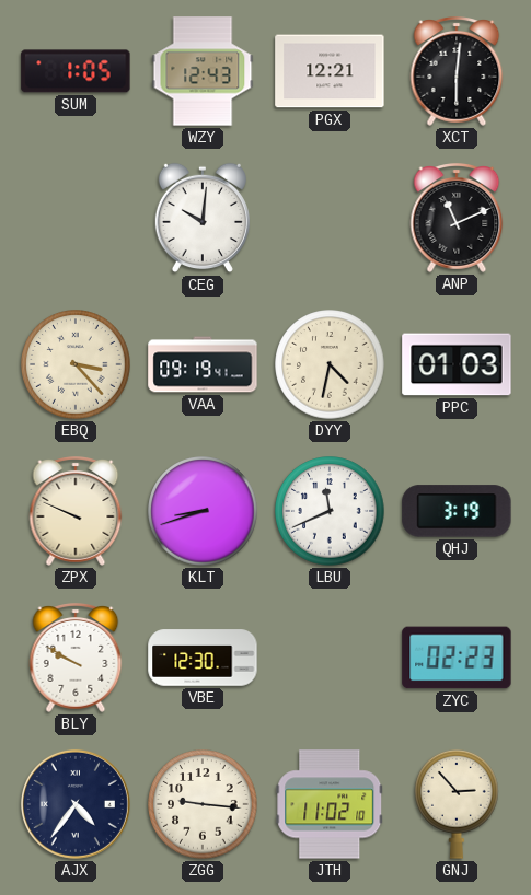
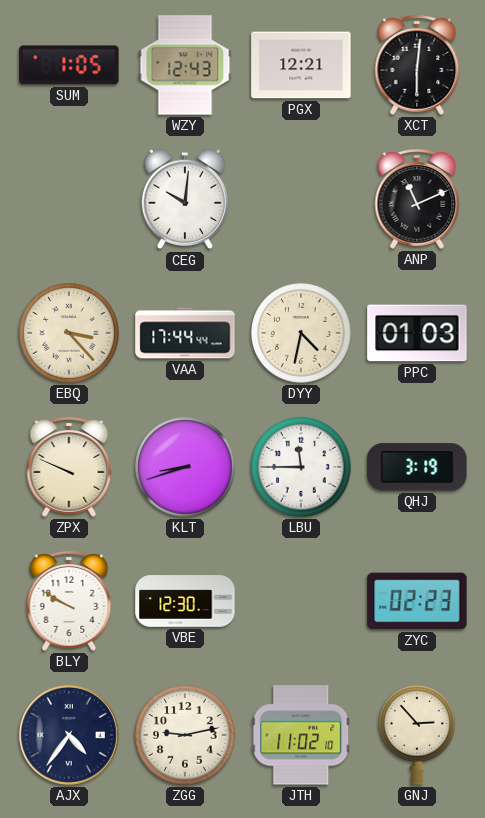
VAA: 09:19 -> 17:44
LBU: 11:41 -> 11:45
ZGG: 9:16 -> 9:13
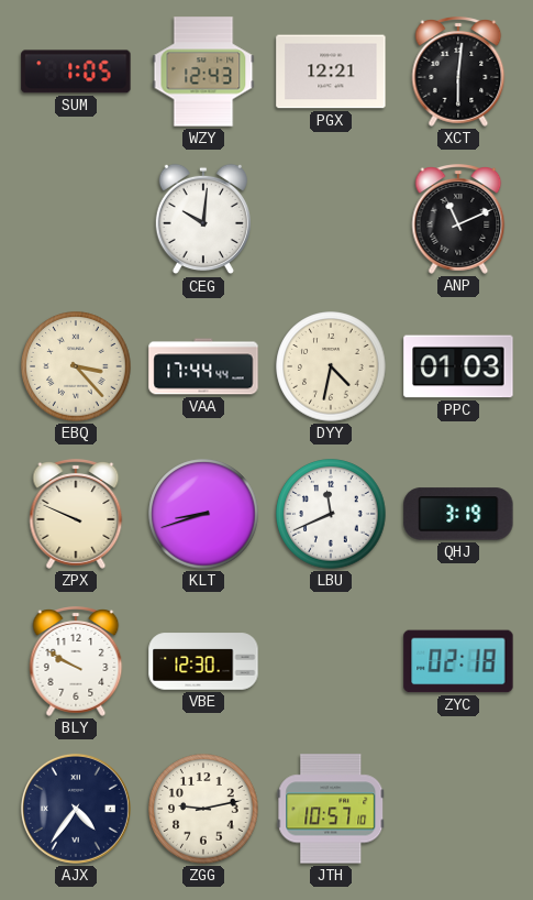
LBU: 11:45 -> 11:41
ZYC: 02:23 -> 02:18
JTH: 11:02 -> 10:57
GNJ: 2:53 -> none
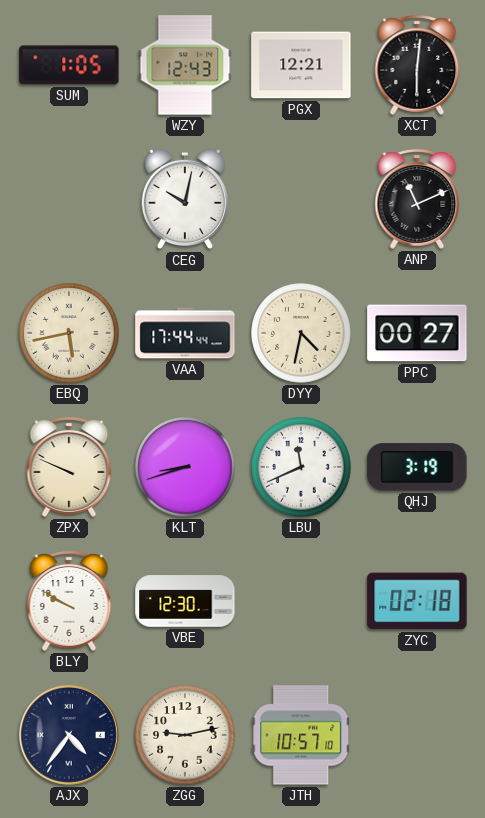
CEG: 10:01 -> 10:02
EBQ: 3:23 -> 5:43
PPC: 01:03 -> 00:27
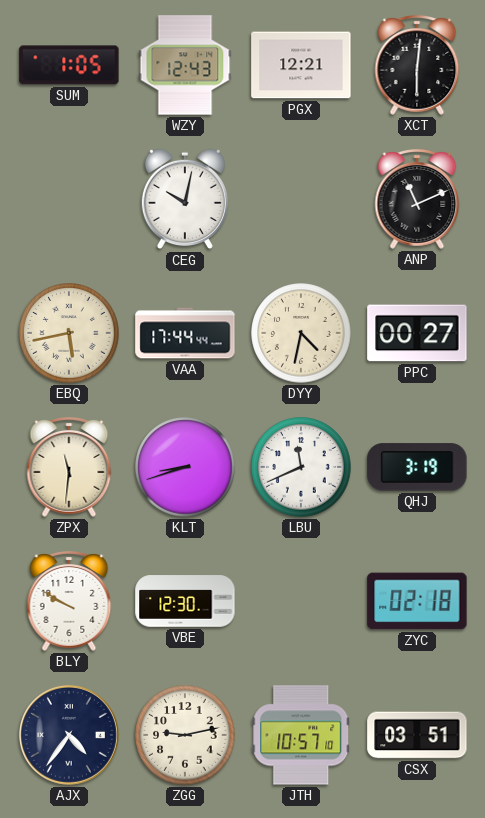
ZPX: 9:49 -> 11:31
CSX: none -> 03:51
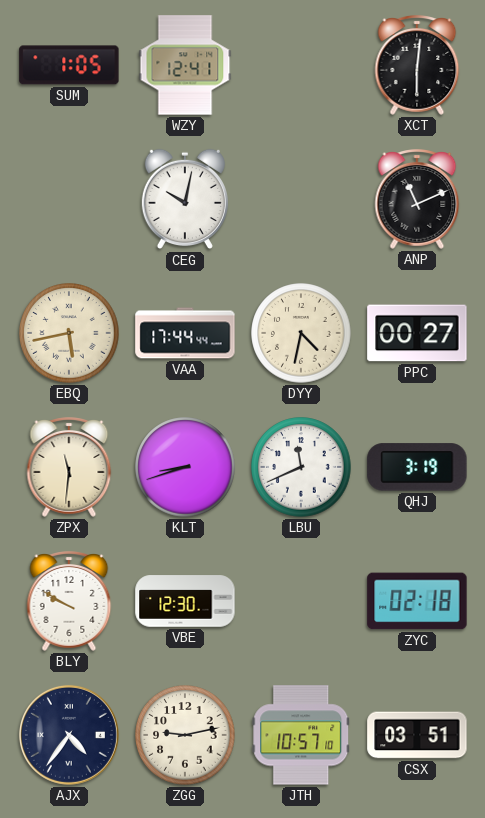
WZY: 12:43 -> 12:41
PGX: 12:21 -> none
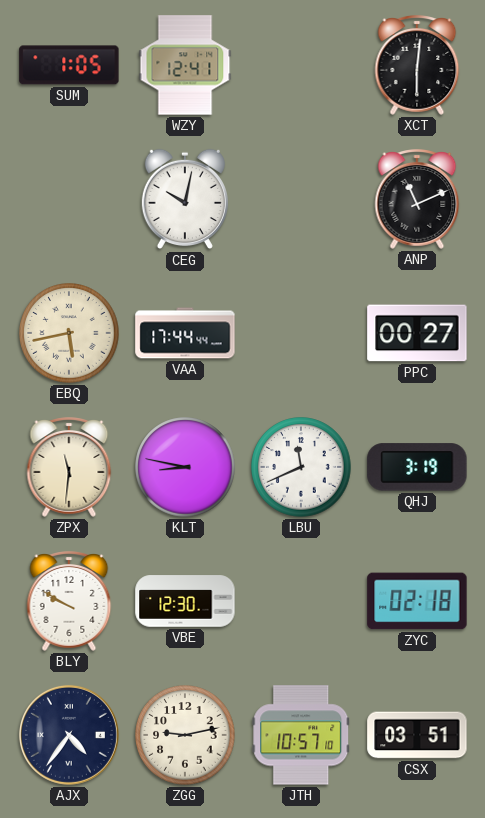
DYY: 4:32 -> none
KLT: 8:42 -> 8:47
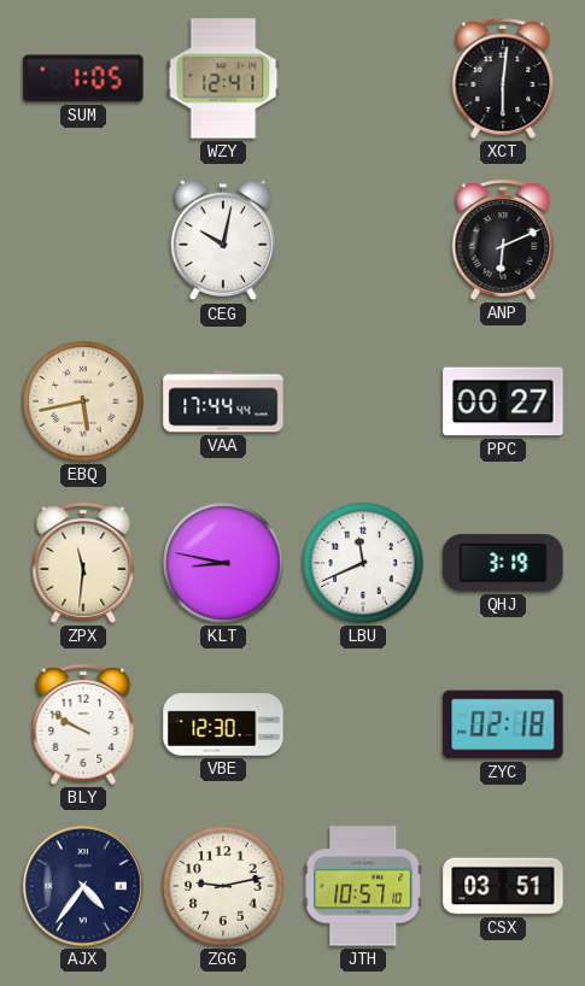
ANP: 11:11 -> 6:11
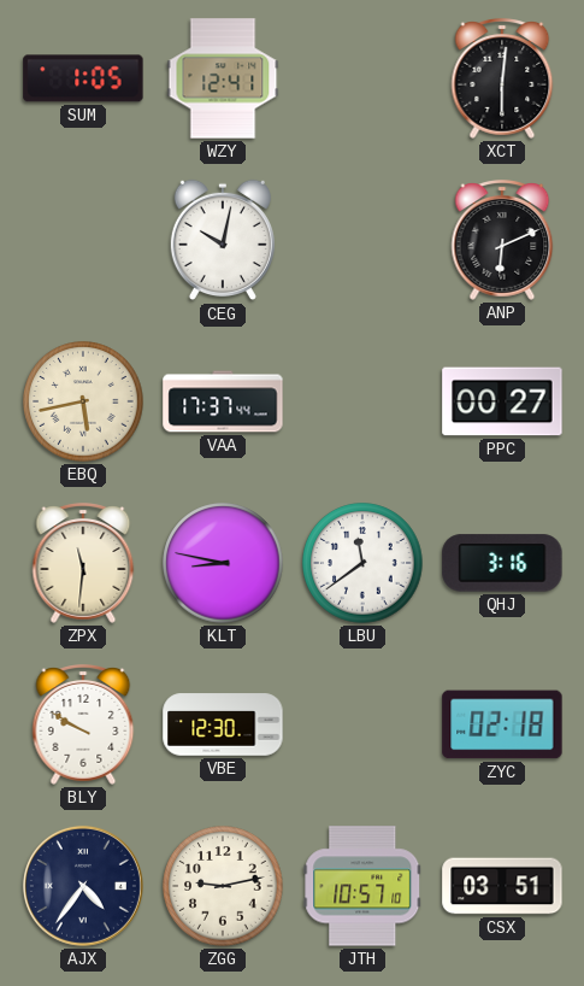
VAA: 17:44 -> 17:37
LBU: 11:41 -> 11:39
QHJ: 3:19 -> 3:16
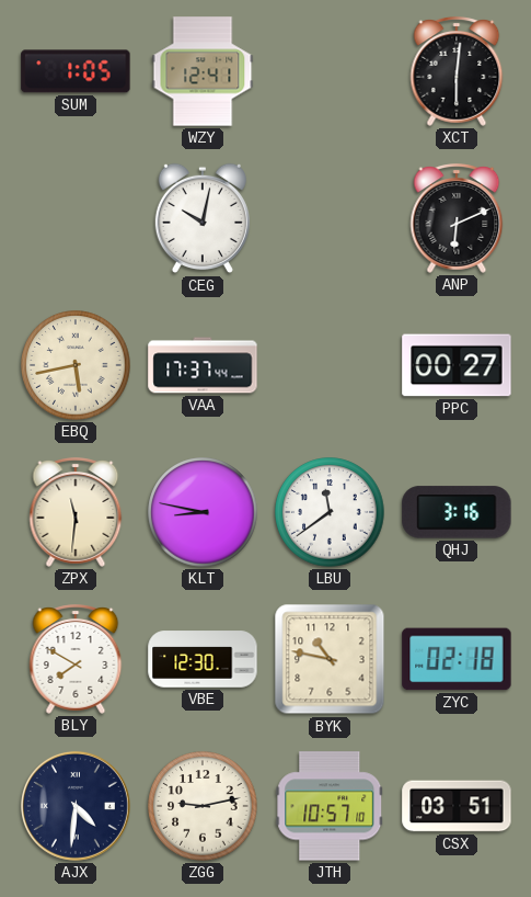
BLY: 9:50 -> 7:50
BYK: none -> 10:47
AJX: 4:36 -> 4:31
